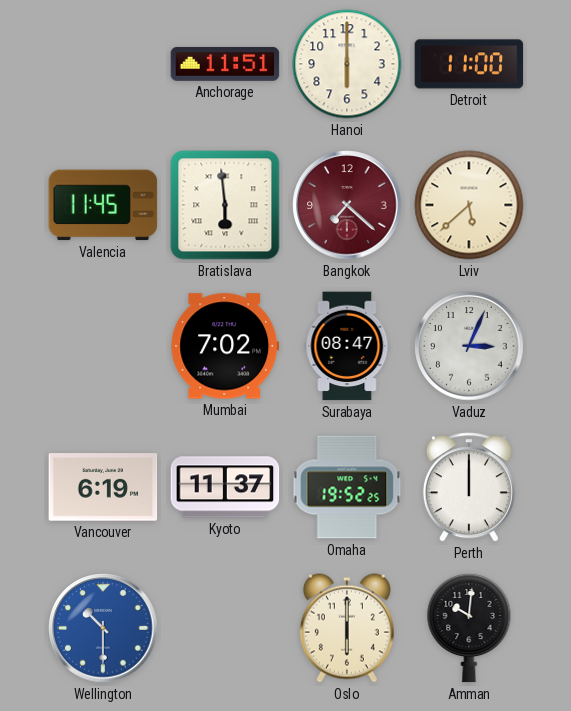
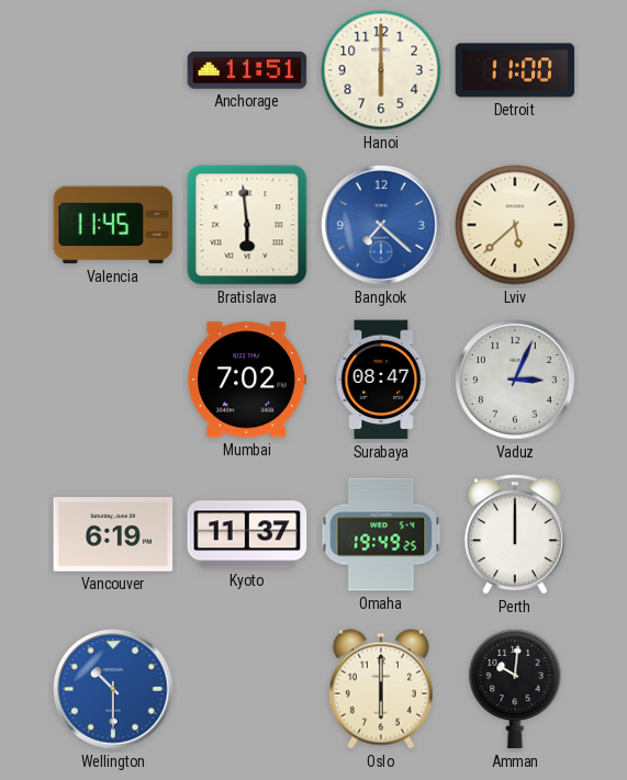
Bangkok dial: burgundy -> blue
Omaha: 19:52 -> 19:49
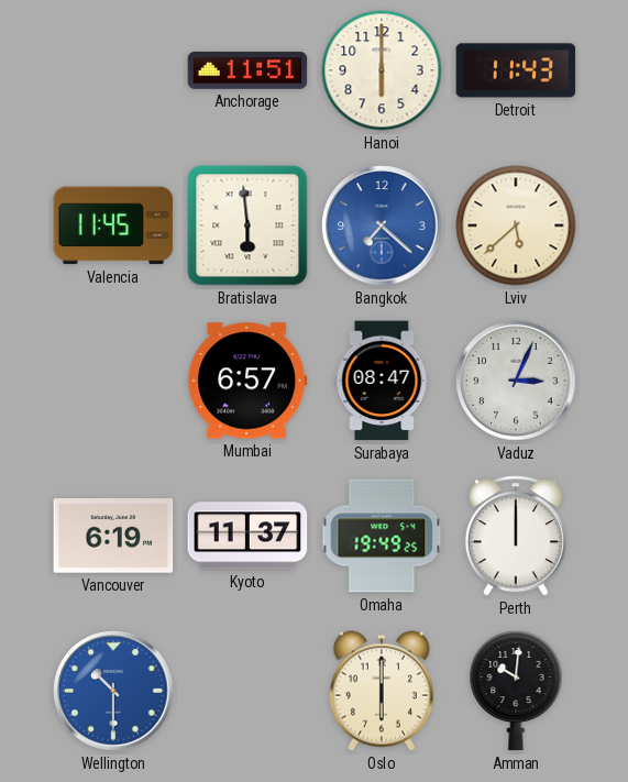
Detroit: 11:00 -> 11:43
Mumbai: 7:02 -> 6:57
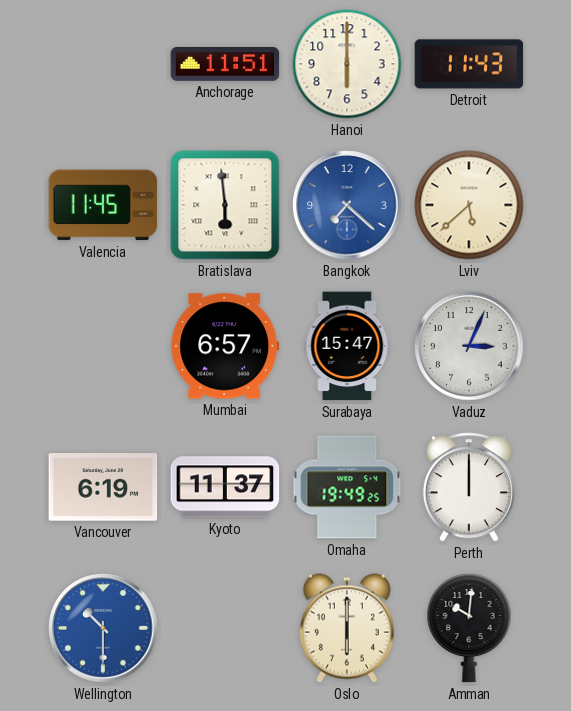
Surabaya: 08:47 -> 15:47
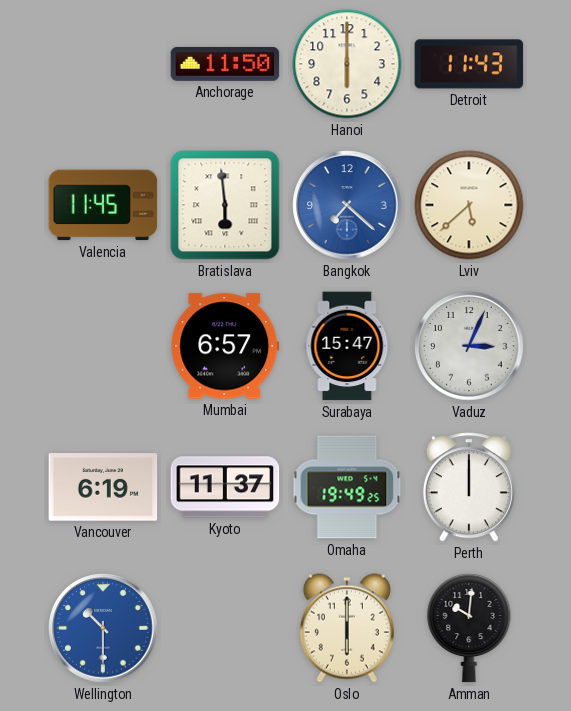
Anchorage: 11:51 -> 11:50
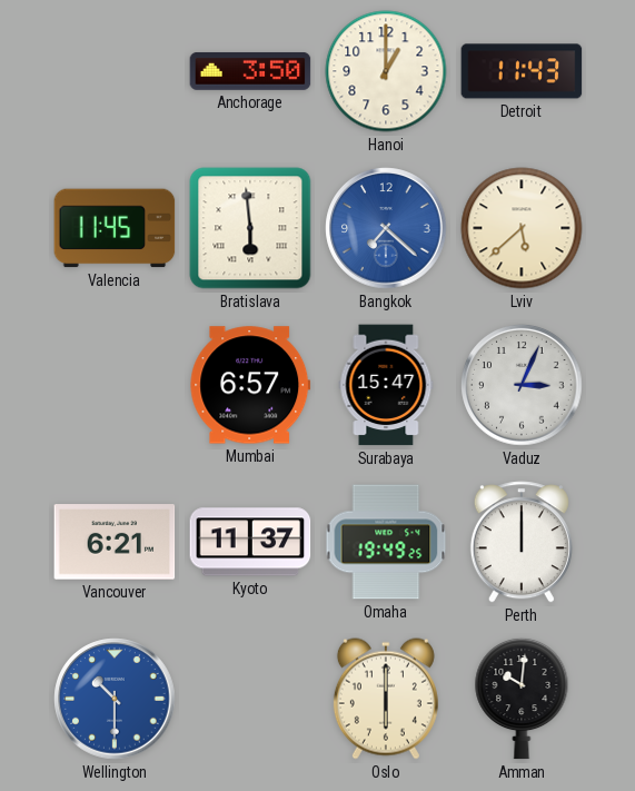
Anchorage: 11:50 -> 3:50
Hanoi: 6:00 -> 1:00
Vancouver: 6:19 -> 6:21
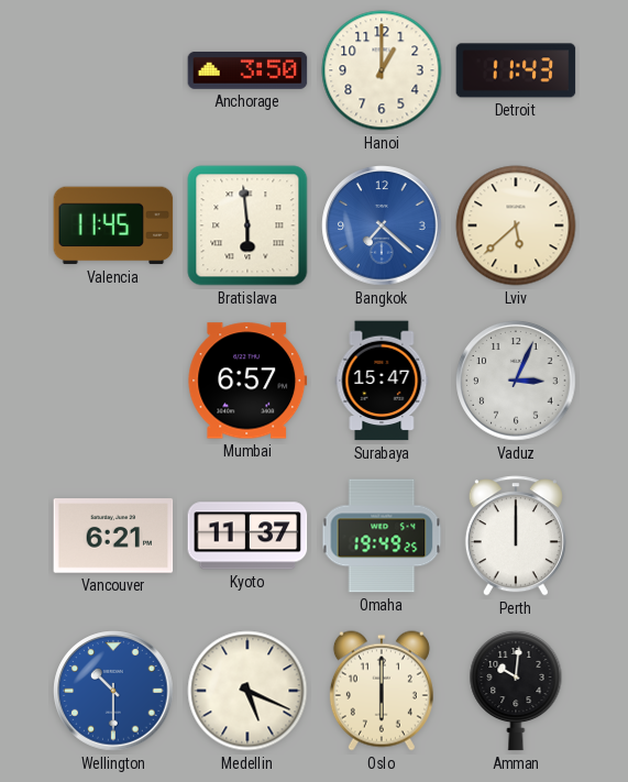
Medellin: none -> 5:19
